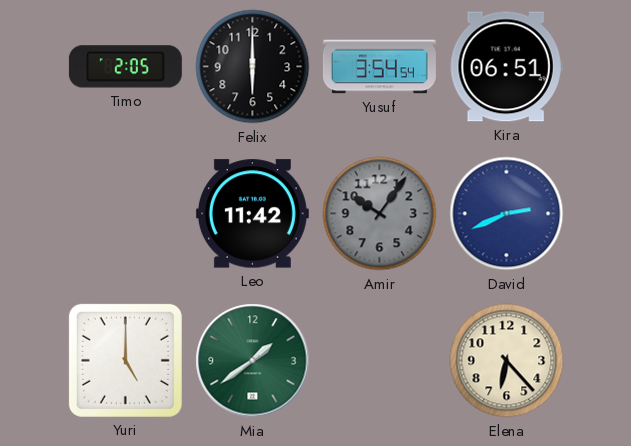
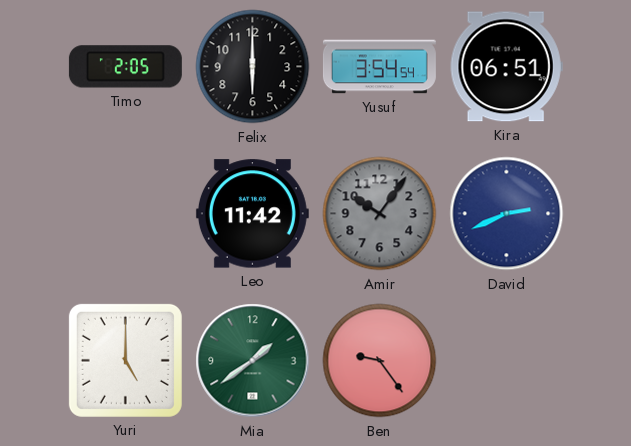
Ben: none -> 9:24
Elena: 6:23 -> none
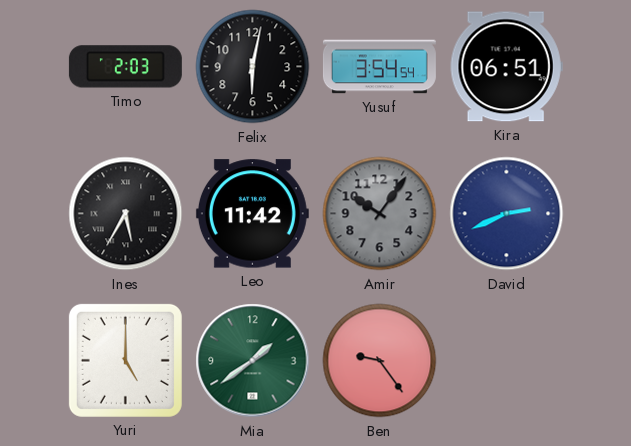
Timo: 2:05 -> 2:03
Felix: 6:00 -> 6:02
Ines: none -> 5:35
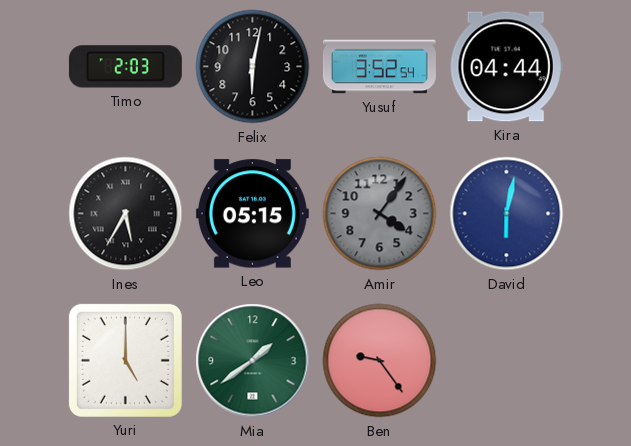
Yusuf: 3:54 -> 3:52
Kira: 06:51 -> 04:44
Leo: 11:42 -> 05:15
Amir: 10:06 -> 4:06
David: 2:41 -> 6:02
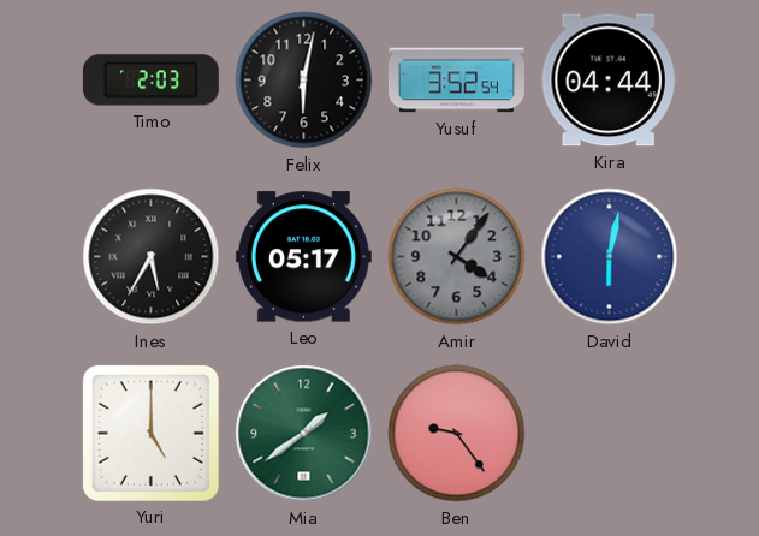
Leo: 05:15 -> 05:17
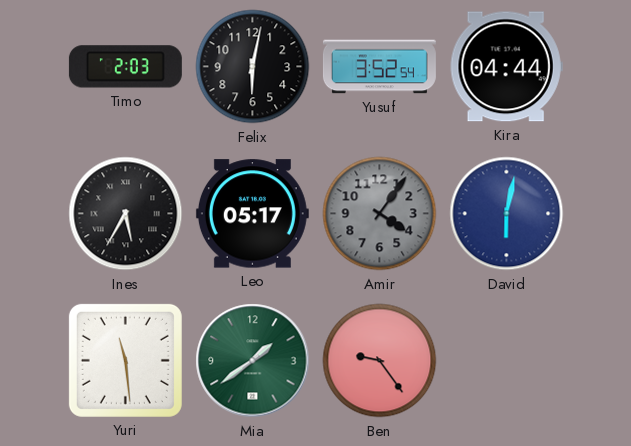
Yuri: 5:00 -> 11:29
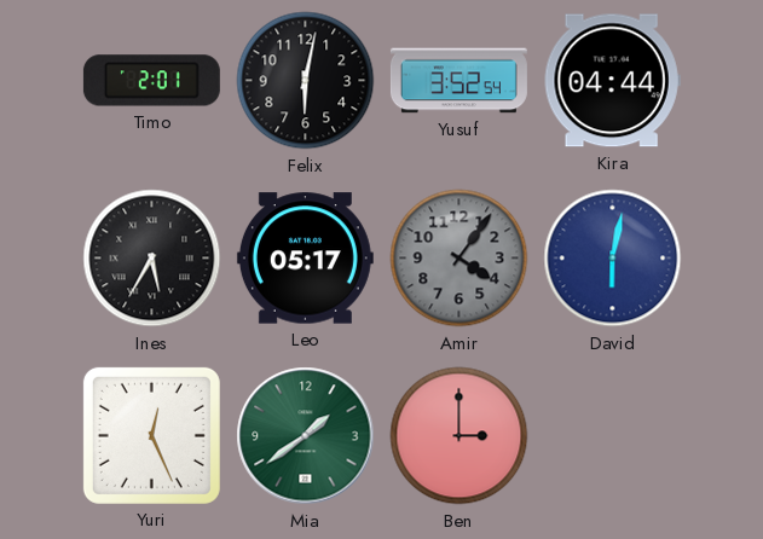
Timo: 2:03 -> 2:01
Yuri: 11:29 -> 12:26
Ben: 9:24 -> 3:00
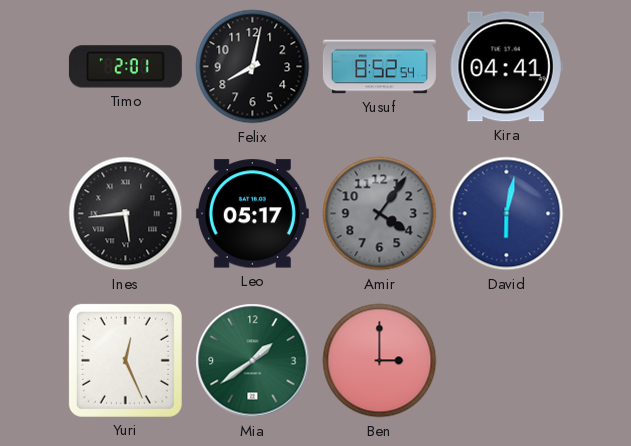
Felix: 6:02 -> 8:02
Yusuf: 3:52 -> 8:52
Kira: 04:44 -> 04:41
Ines: 5:35 -> 5:44
